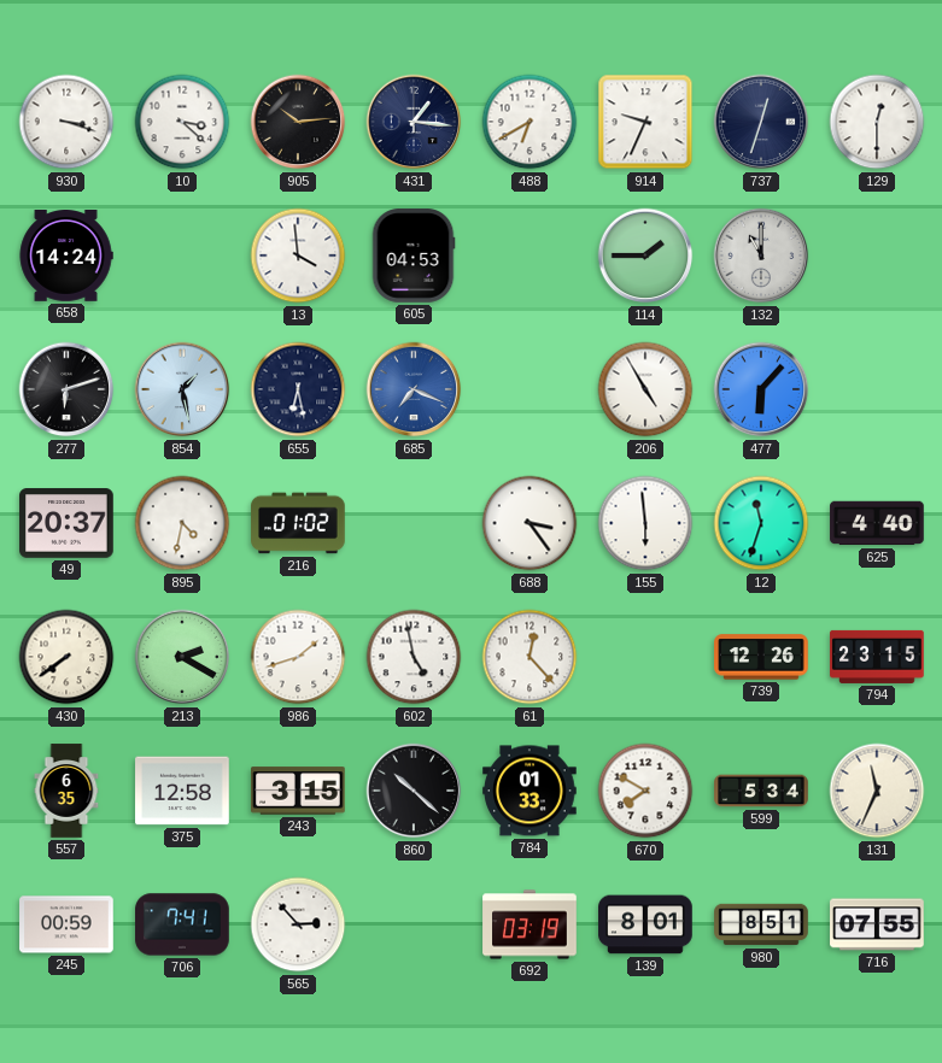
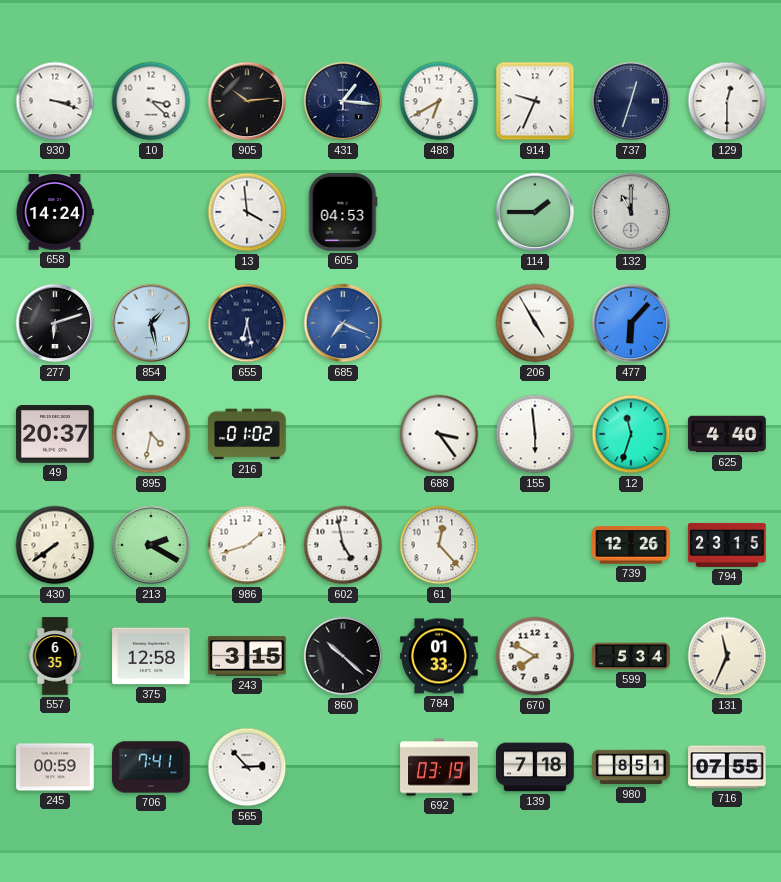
139: 8:01 -> 7:18
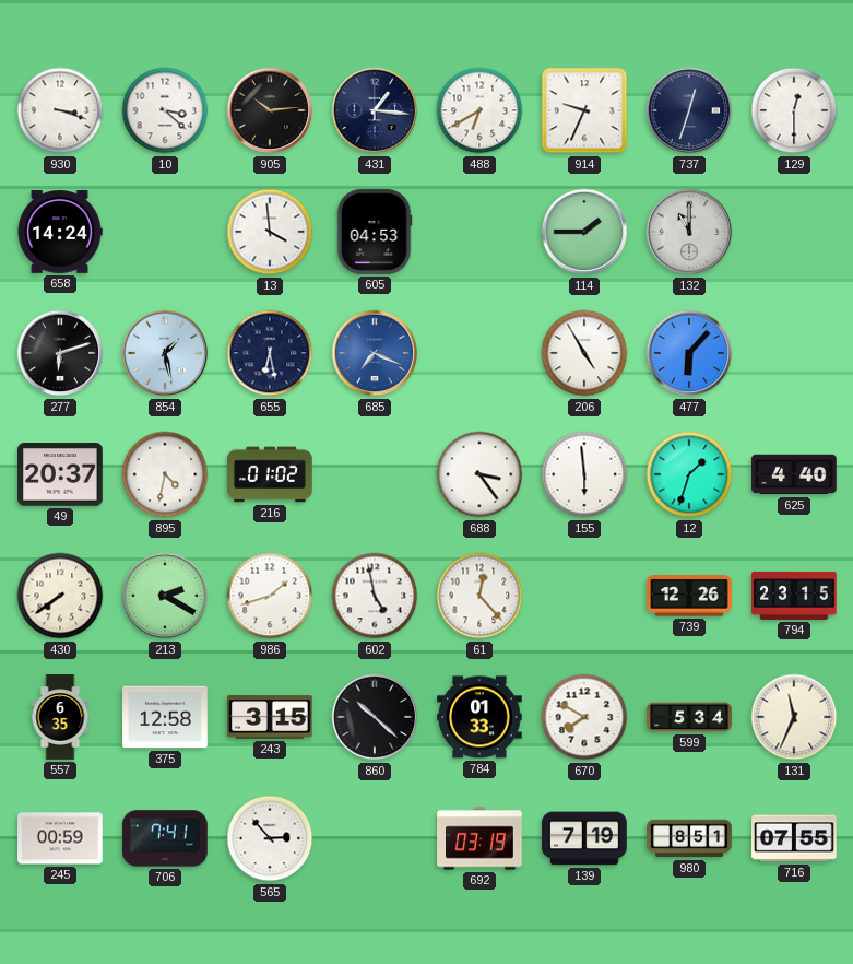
12: 11:33 -> 1:33
139: 7:18 -> 7:19
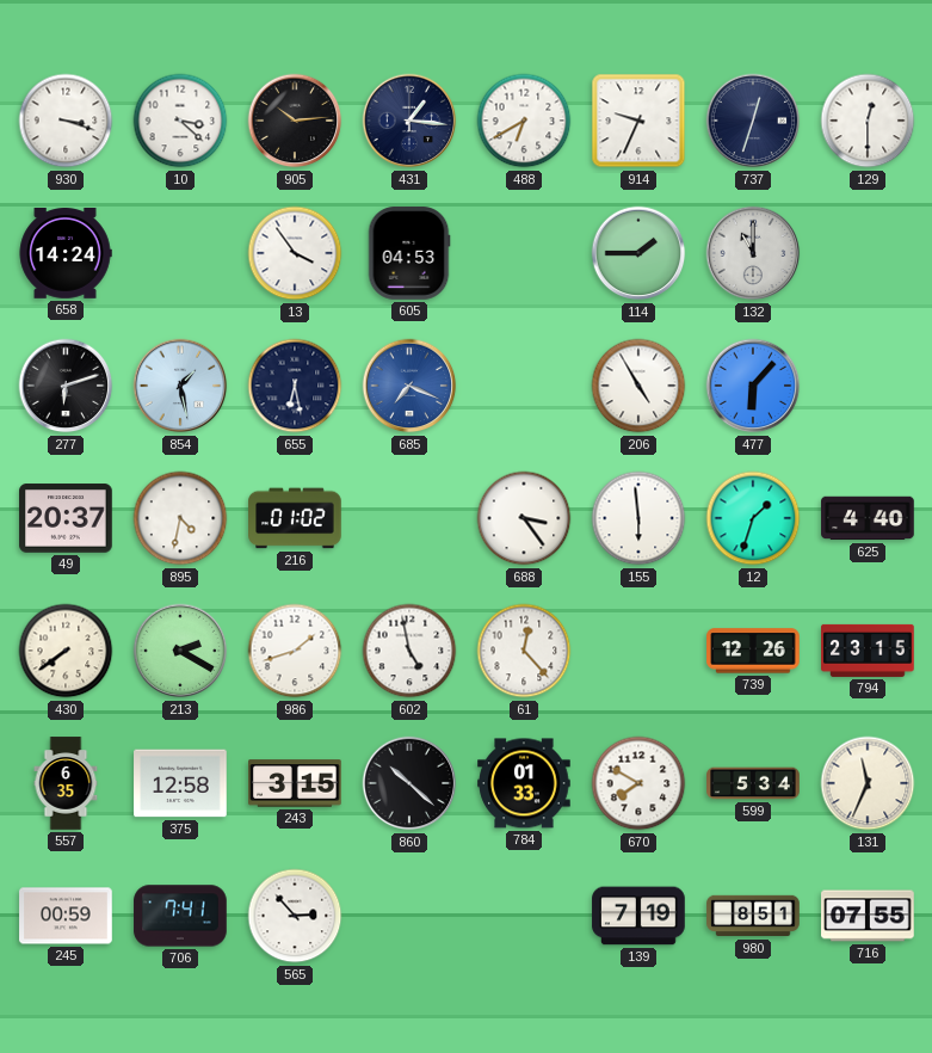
13: 3:59 -> 3:54
692: 03:19 -> none
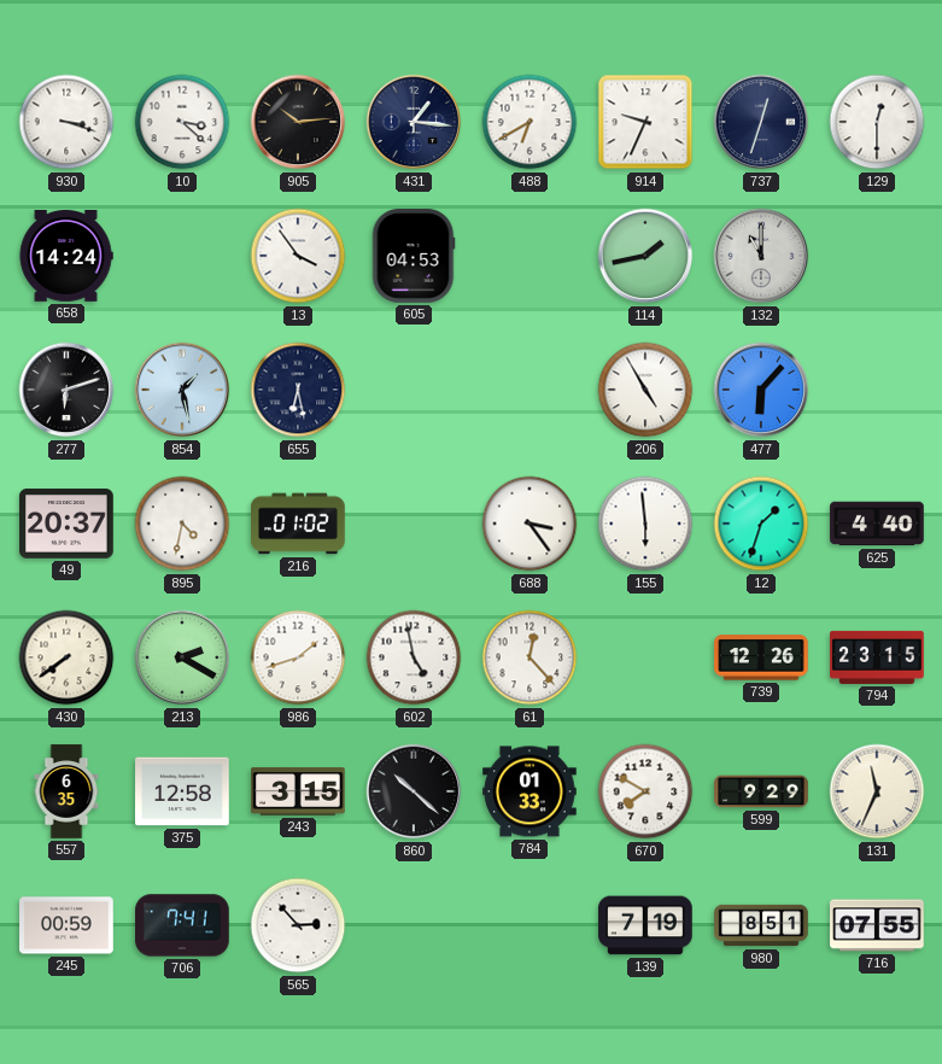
114: 1:45 -> 1:43
685: 7:19 -> none
599: 5:34 -> 9:29
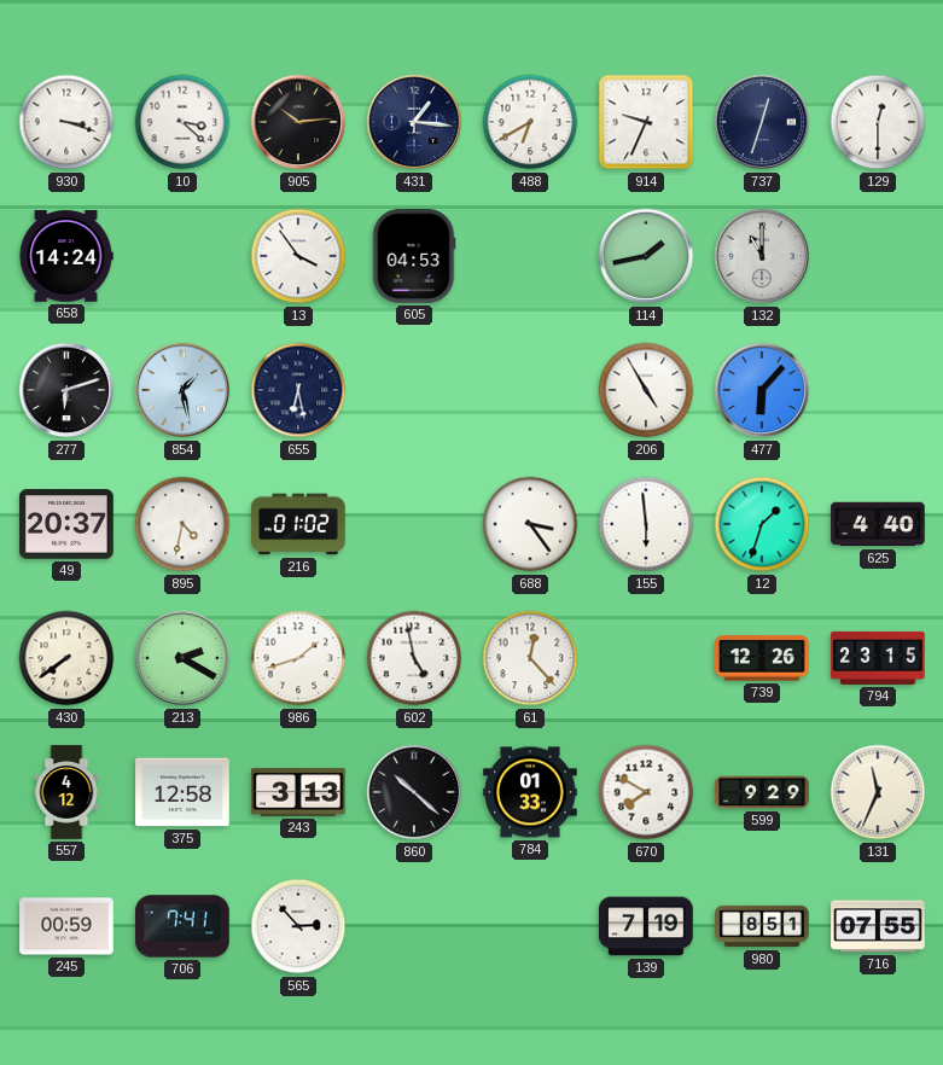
557: 6:35 -> 4:12
243: 3:15 -> 3:13
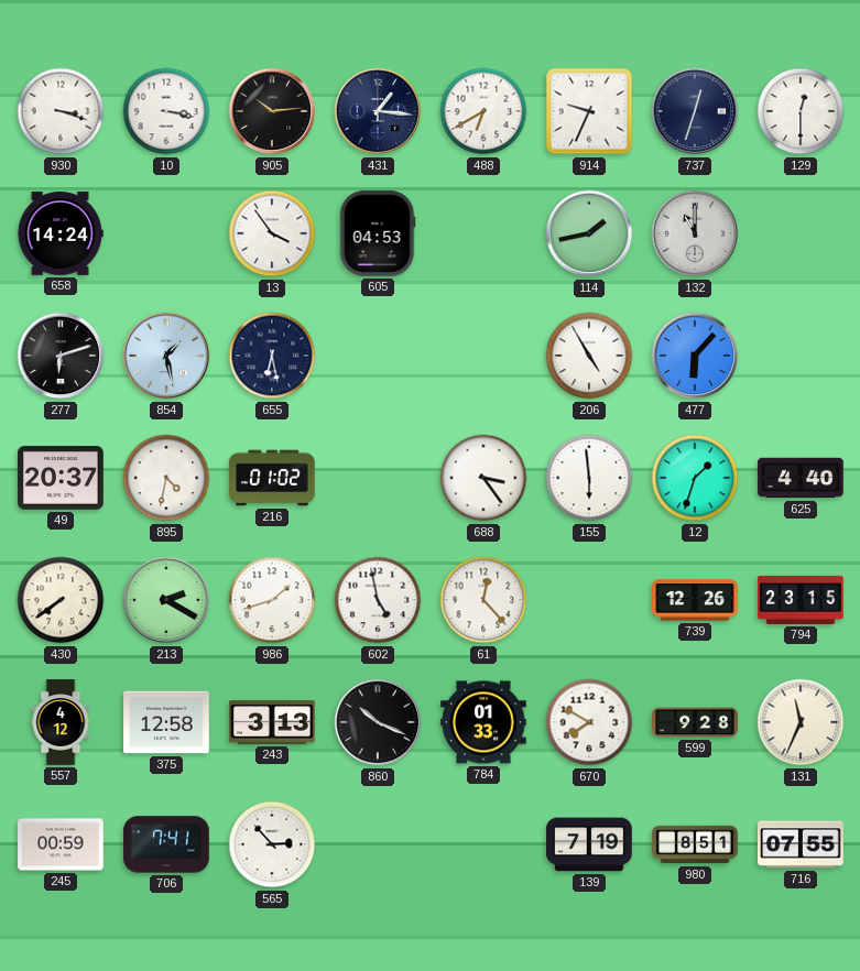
10: 3:22 -> 3:17
860: 10:22 -> 10:19
599: 9:29 -> 9:28
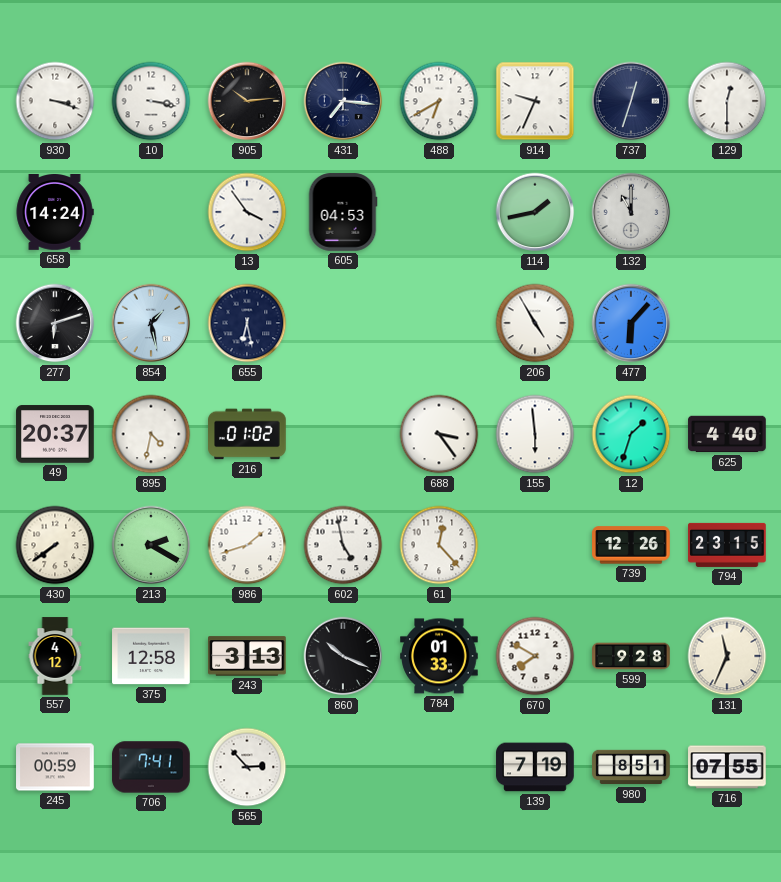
431: 1:16 -> 7:16
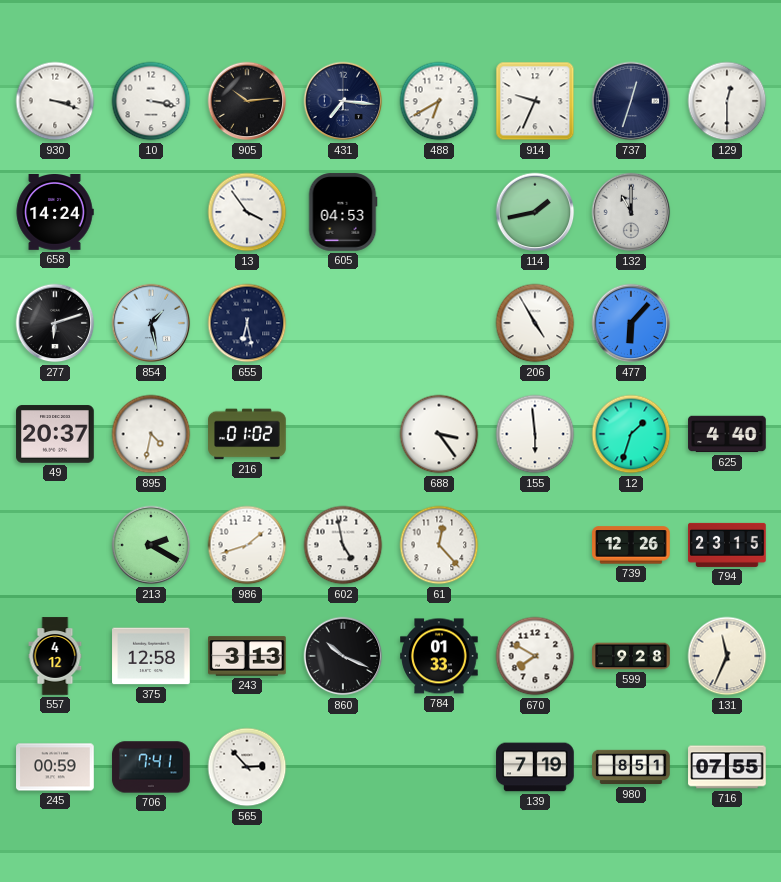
430: 7:39 -> none
